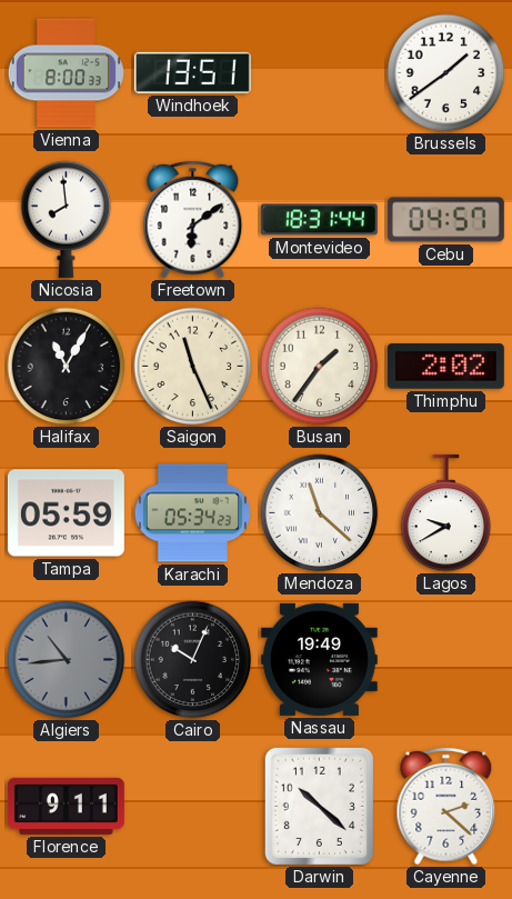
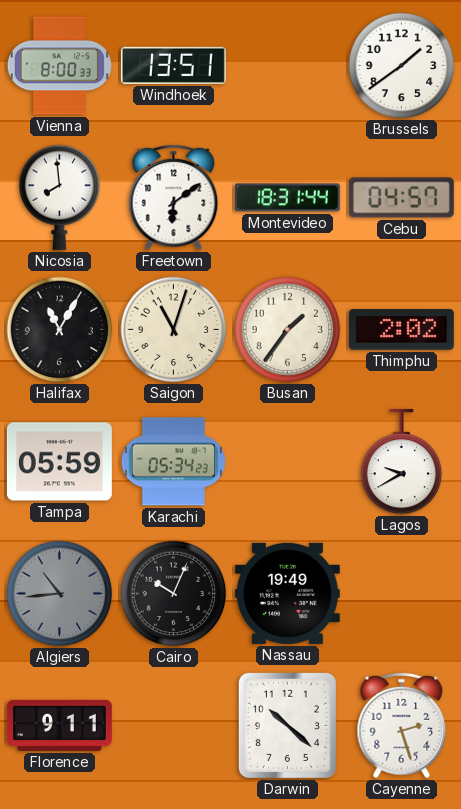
Saigon: 11:26 -> 11:03
Mendoza: 11:22 -> none
Cayenne: 2:22 -> 2:27
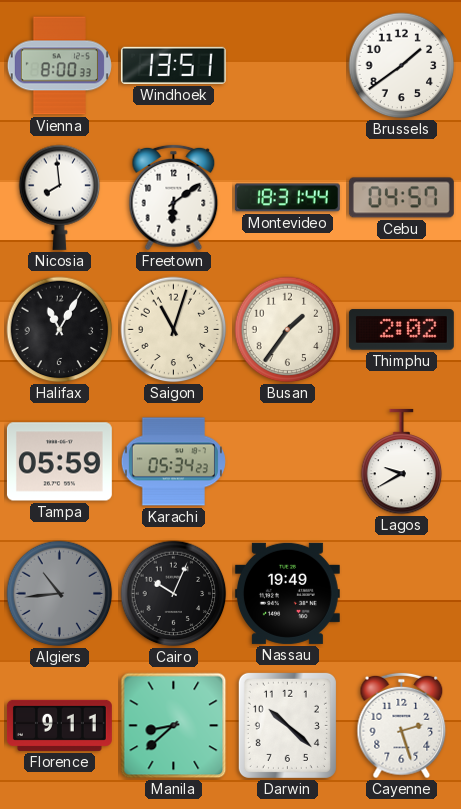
Manila: none -> 8:38
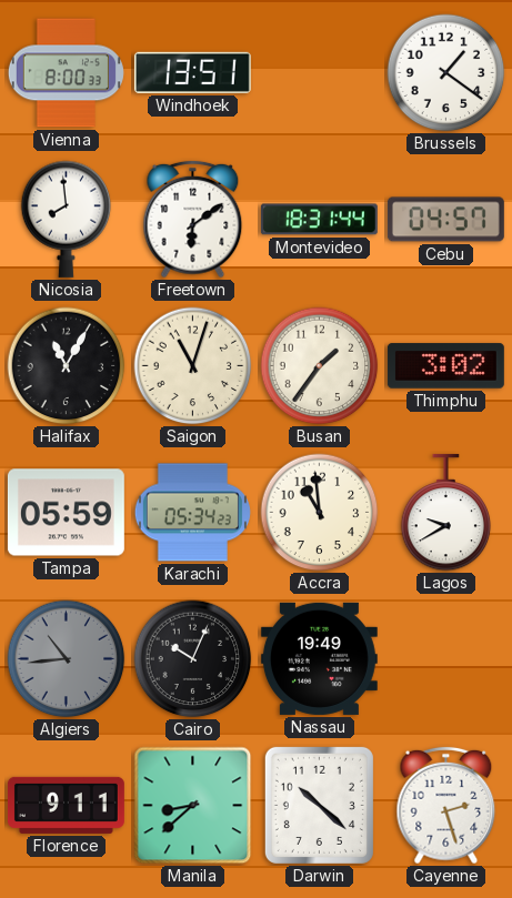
Brussels: 1:39 -> 1:21
Thimphu: 2:02 -> 3:02
Accra: none -> 10:59
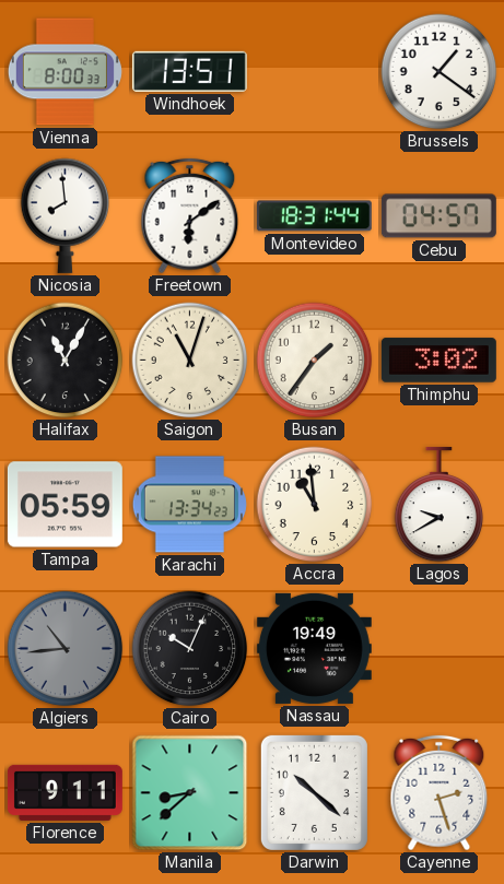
Karachi: 05:34 -> 13:34
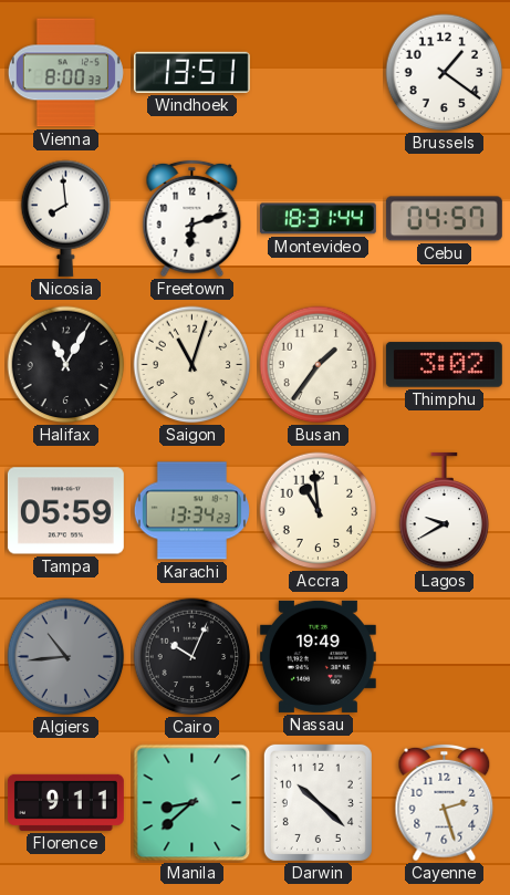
Freetown: 6:09 -> 6:12
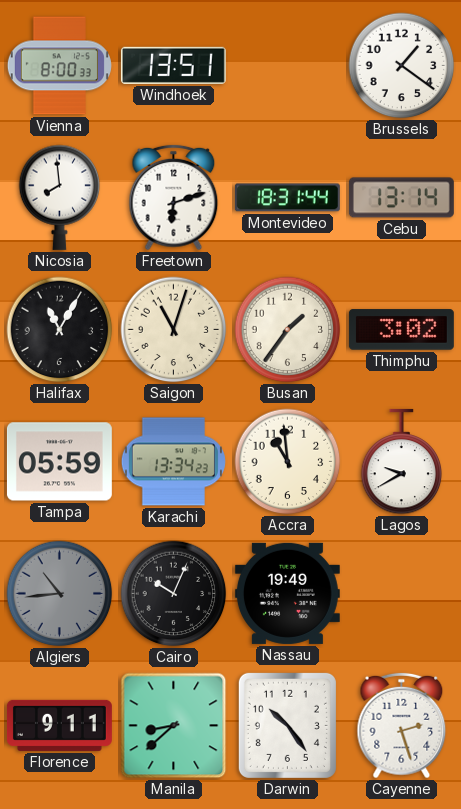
Cebu: 04:57 -> 13:14
Darwin: 10:22 -> 10:24
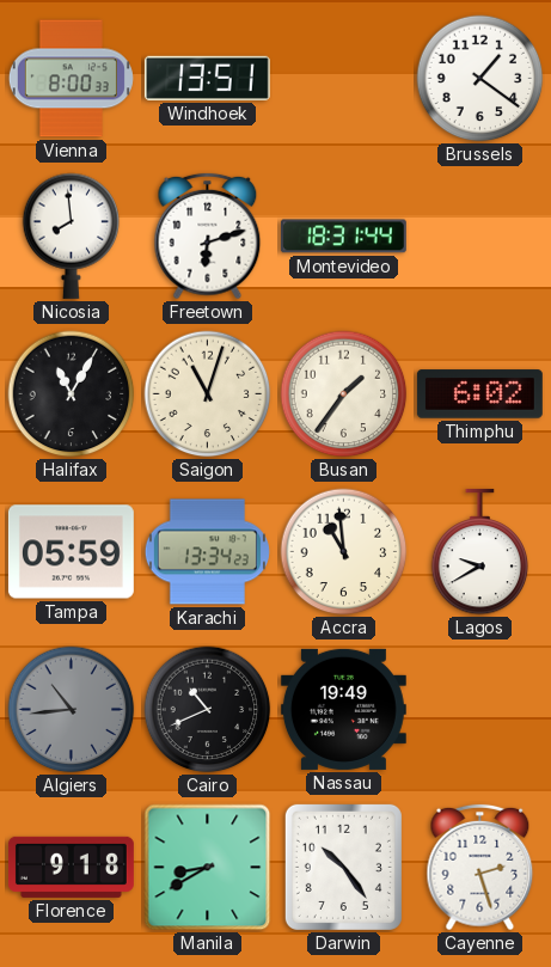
Cebu: 13:14 -> none
Thimphu: 3:02 -> 6:02
Cairo: 10:04 -> 10:41
Florence: 9:11 -> 9:18
Manila: 8:38 -> 8:40
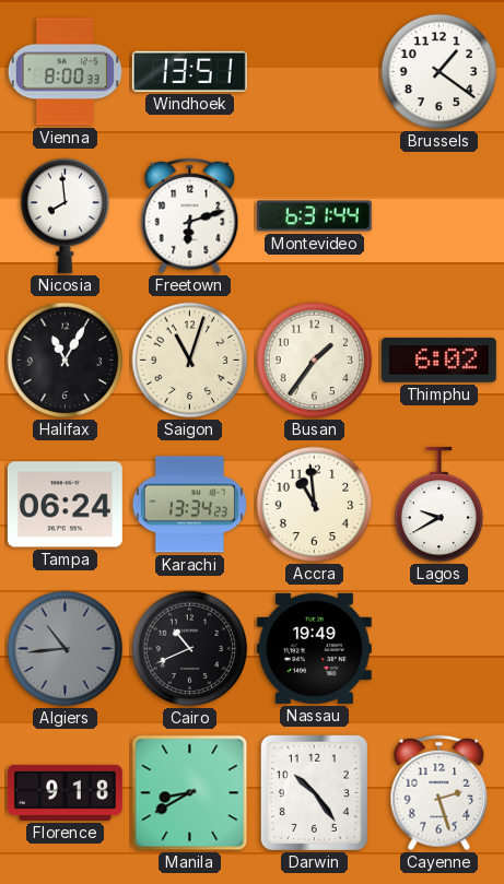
Montevideo: 18:31 -> 6:31
Tampa: 05:59 -> 06:24
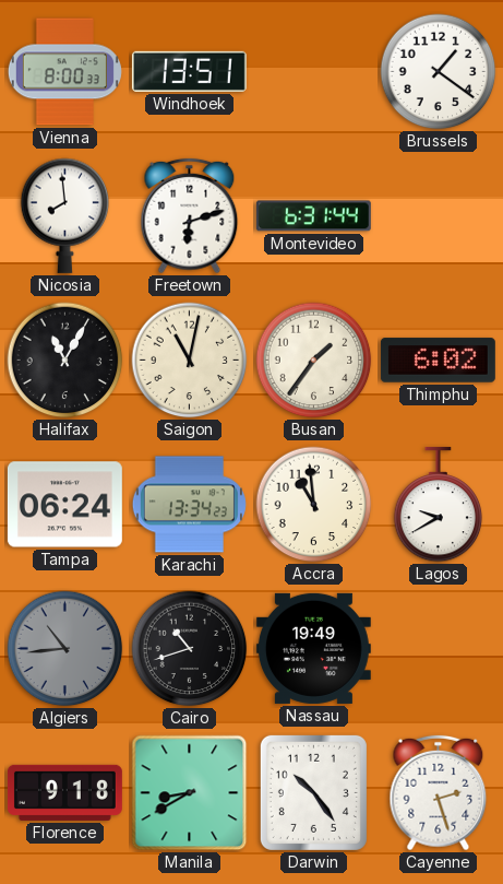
Saigon: 11:03 -> 11:02
Cairo: 10:41 -> 10:42
